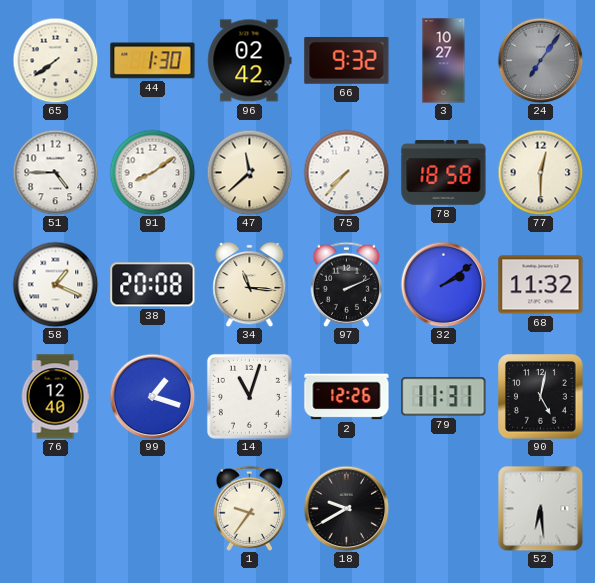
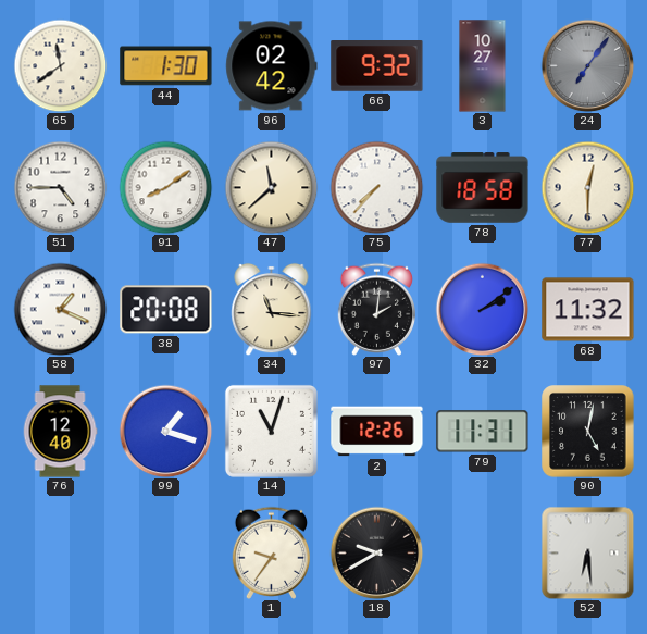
65: 7:39 -> 11:39
97: 2:11 -> 2:01
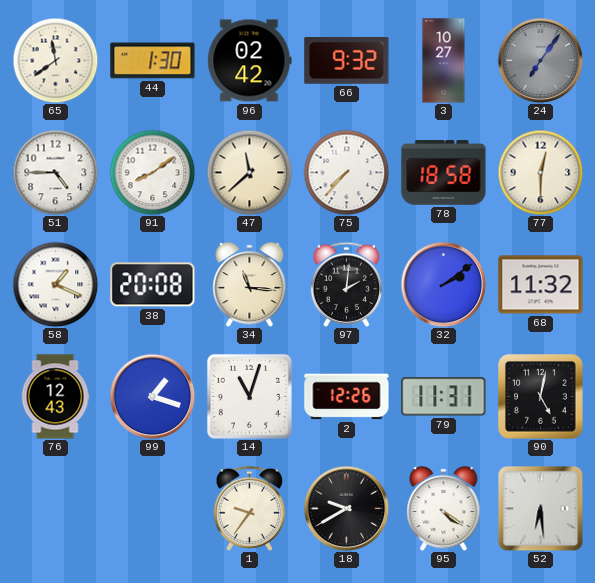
76: 12:40 -> 12:43
95: none -> 4:21
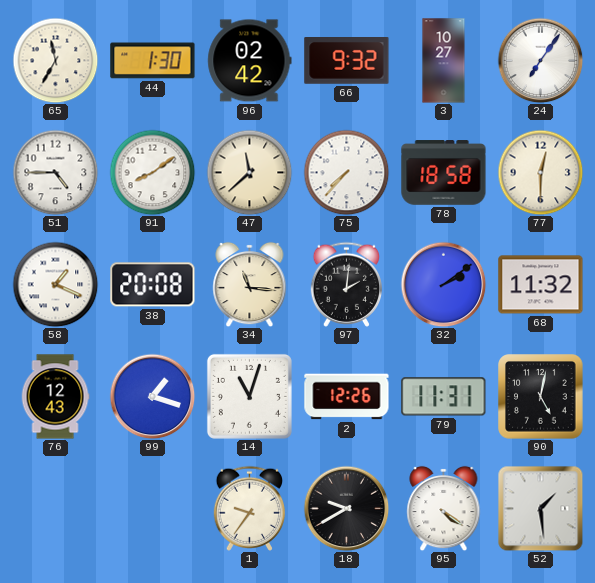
65: 11:39 -> 11:35
24 dial: grey -> white
52: 6:29 -> 1:29
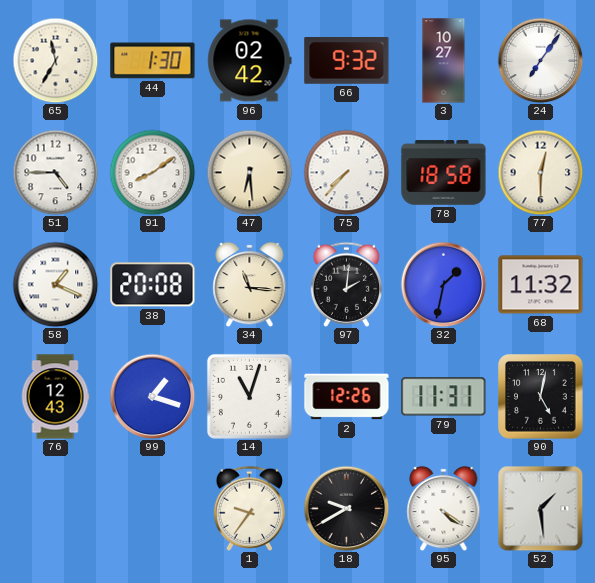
47: 11:38 -> 6:29
32: 2:09 -> 1:32
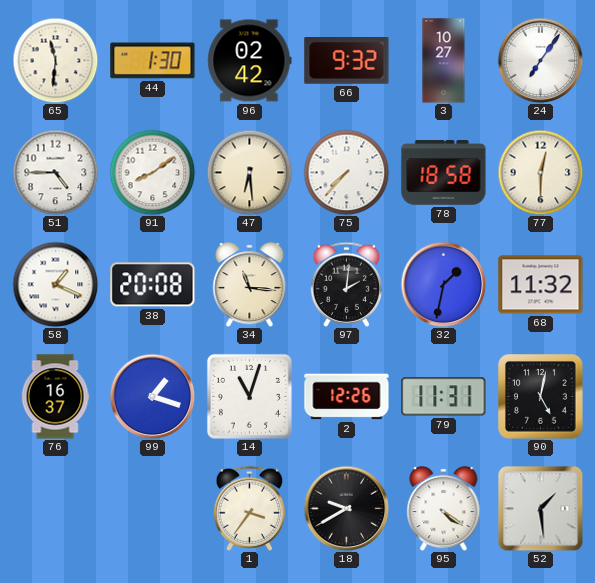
65: 11:35 -> 11:31
76: 12:43 -> 16:37
1: 9:36 -> 3:36
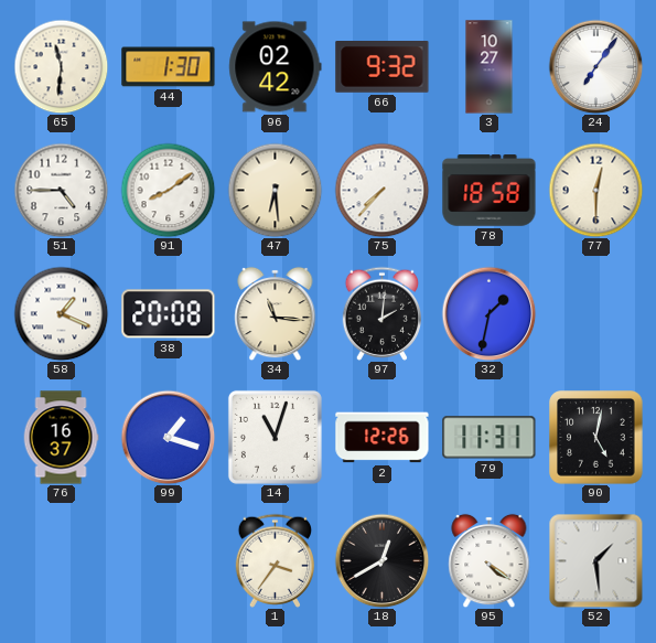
68: 11:32 -> none
18: 9:40 -> 12:40
